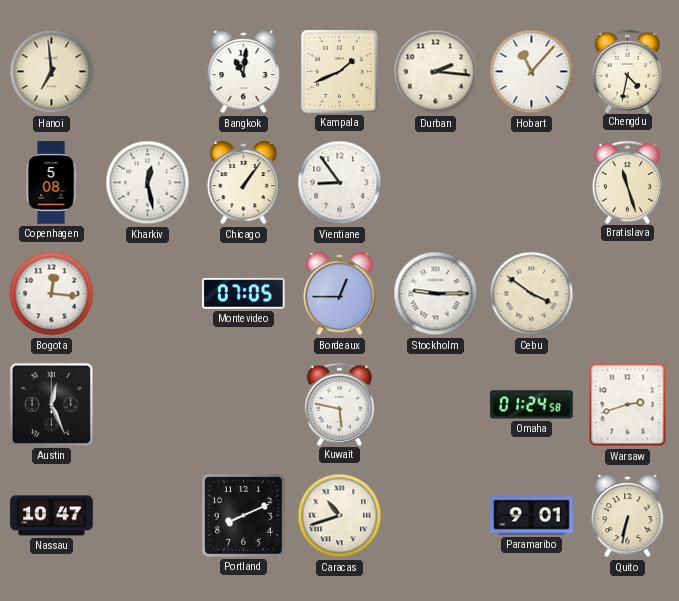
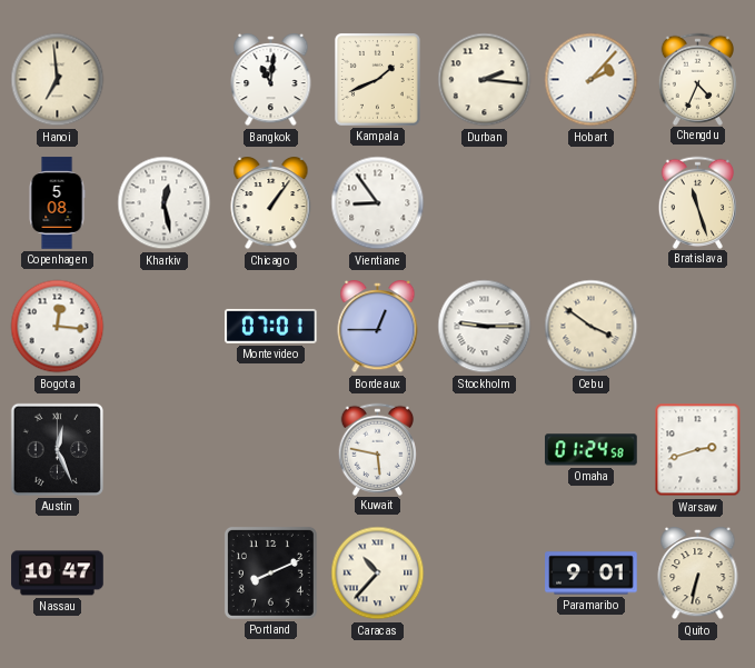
Hobart: 11:07 -> 2:07
Chengdu: 4:32 -> 4:34
Montevideo: 07:05 -> 07:01
Caracas: 10:42 -> 10:37
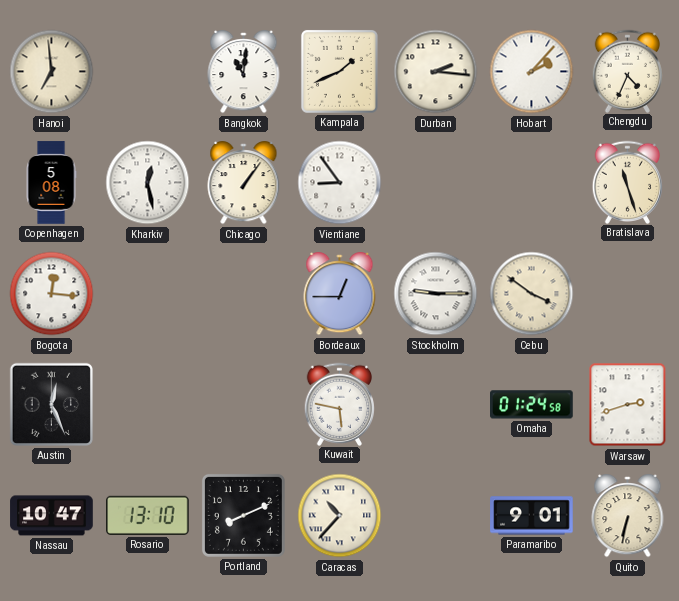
Montevideo: 07:01 -> none
Rosario: none -> 13:10
